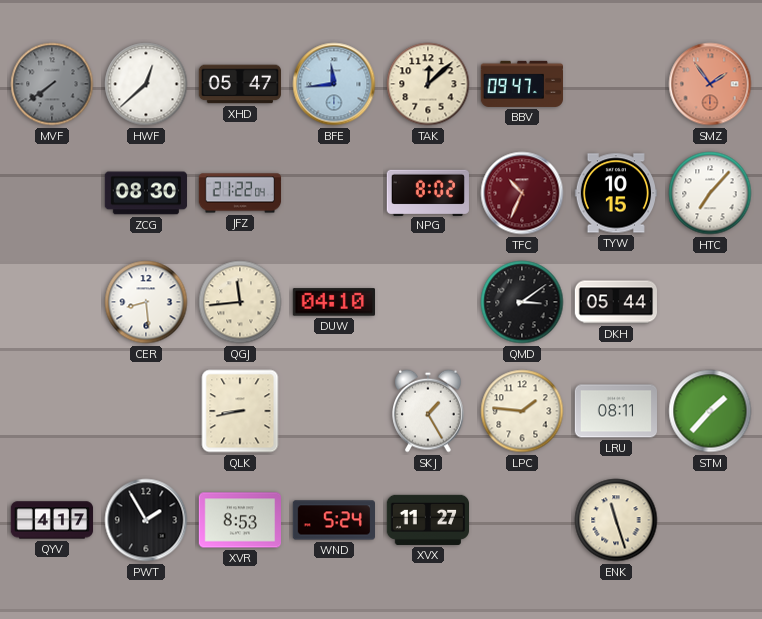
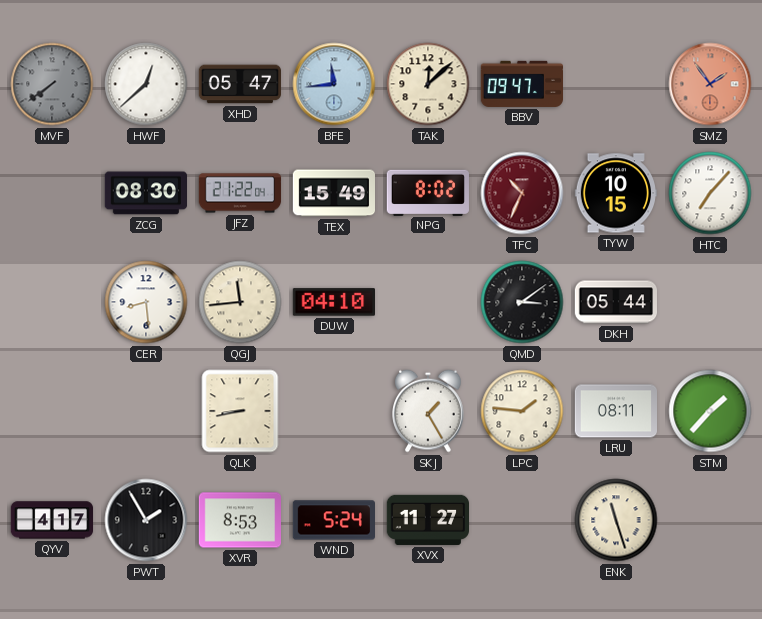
TEX: none -> 15:49
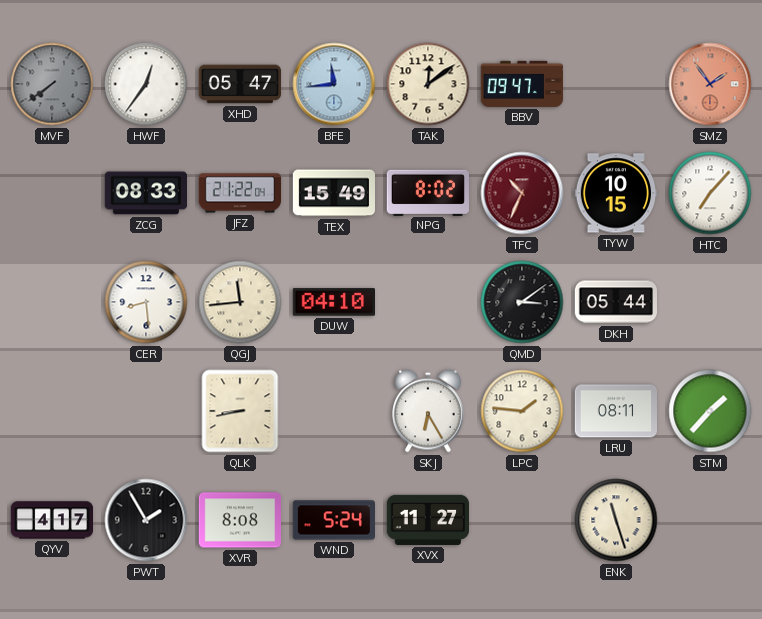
HWF: 12:38 -> 12:36
TAK: 12:08 -> 12:09
ZCG: 08:30 -> 08:33
SKJ: 1:25 -> 6:25
XVR: 8:53 -> 8:08
